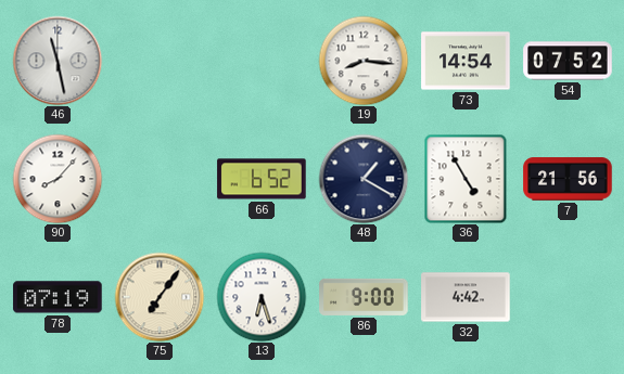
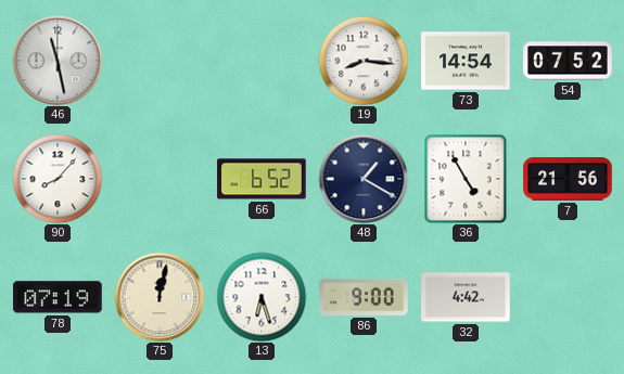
75: 7:06 -> 12:02
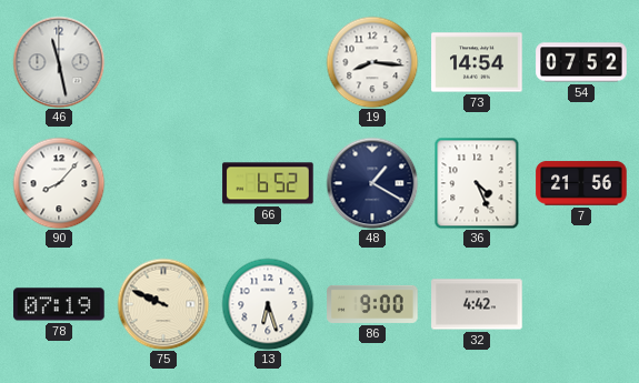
36: 4:55 -> 4:26
75: 12:02 -> 9:49
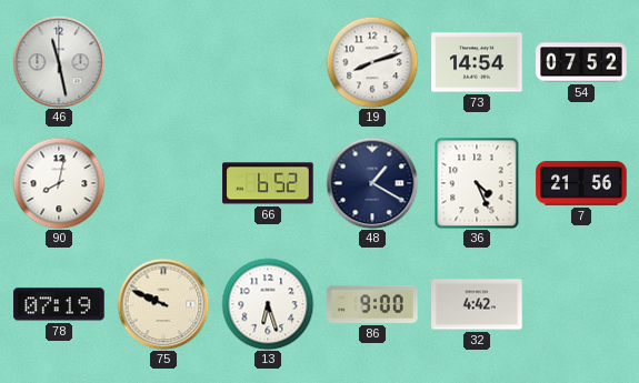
19: 8:16 -> 8:12
90: 8:07 -> 8:02
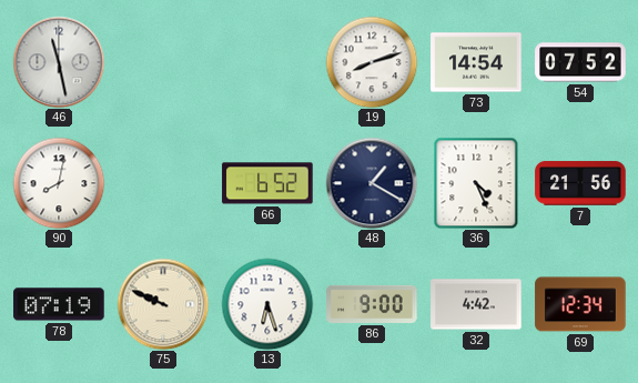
69: none -> 12:34
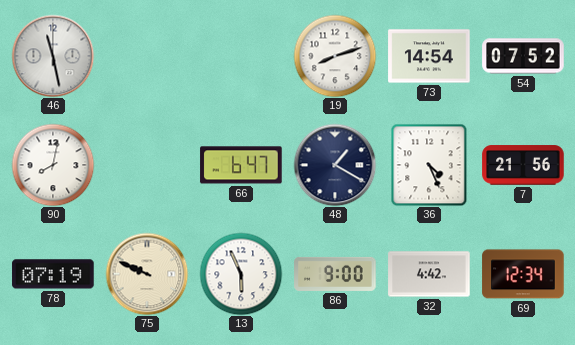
66: 6:52 -> 6:47
13: 6:27 -> 5:56
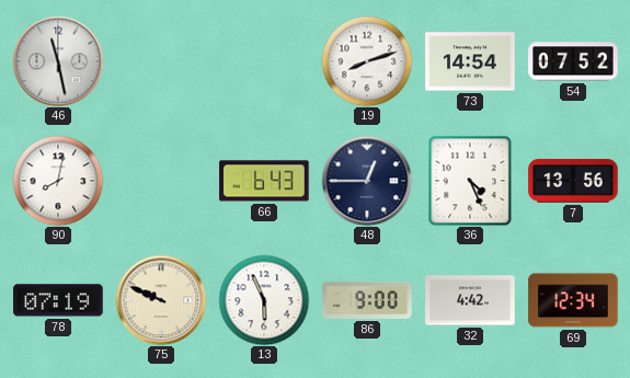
66: 6:47 -> 6:43
48: 1:20 -> 12:45
7: 21:56 -> 13:56
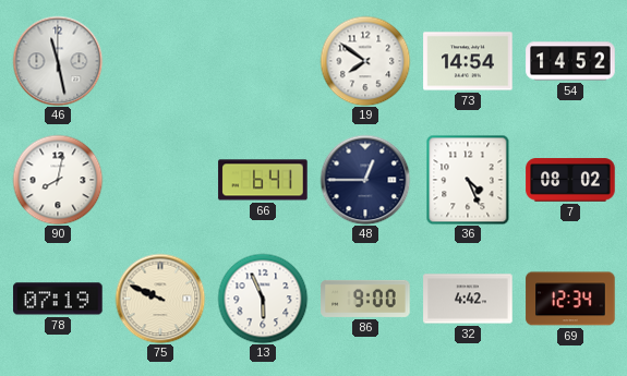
19: 8:12 -> 7:51
54: 07:52 -> 14:52
66: 6:43 -> 6:41
7: 13:56 -> 08:02
